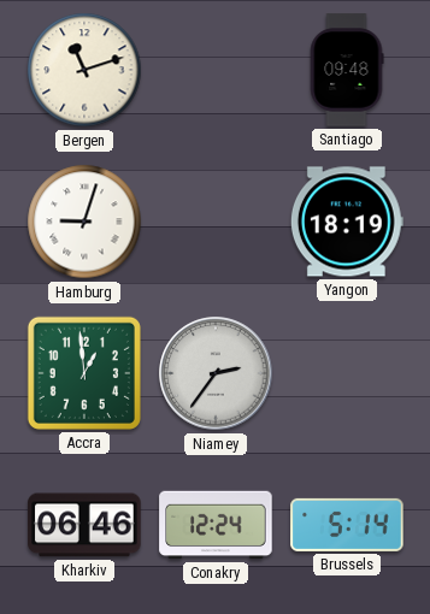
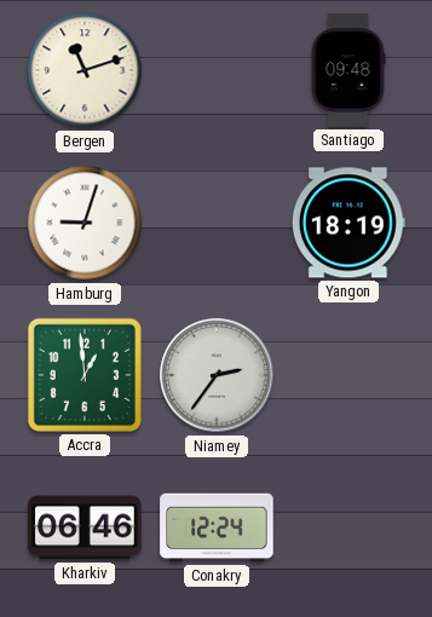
Brussels: 5:14 -> none
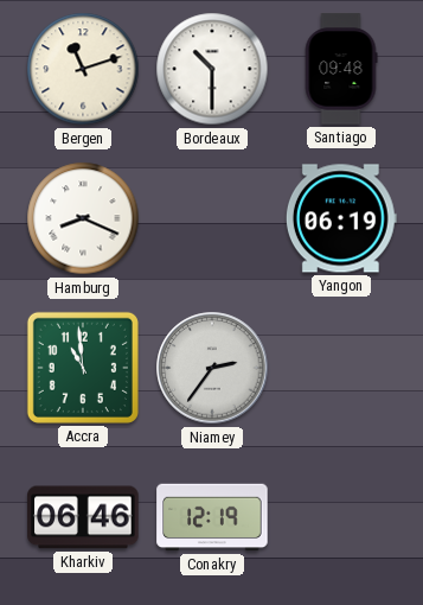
Bordeaux: none -> 10:30
Hamburg: 9:03 -> 8:19
Yangon: 18:19 -> 06:19
Accra: 12:59 -> 10:59
Conakry: 12:24 -> 12:19
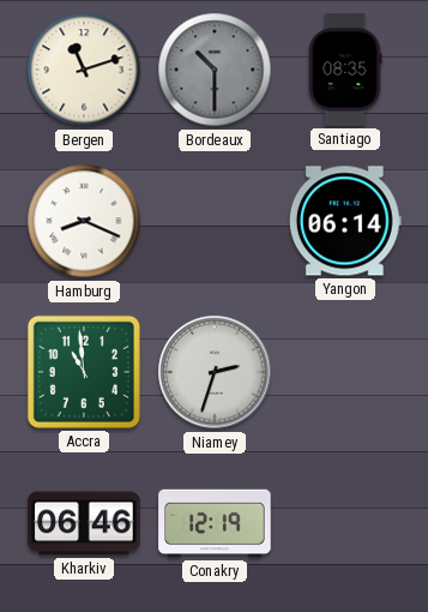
Bordeaux dial: white -> grey
Santiago: 09:48 -> 08:35
Yangon: 06:19 -> 06:14
Niamey: 2:36 -> 2:33
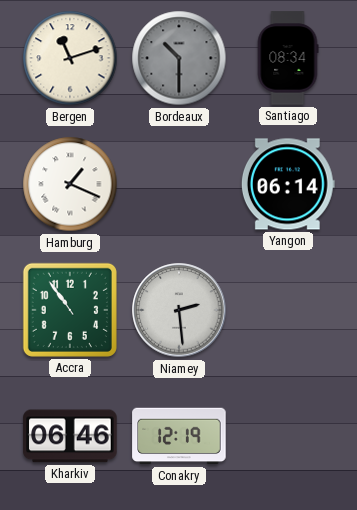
Santiago: 08:35 -> 08:34
Hamburg: 8:19 -> 1:19
Accra: 10:59 -> 10:54
Niamey: 2:33 -> 2:29
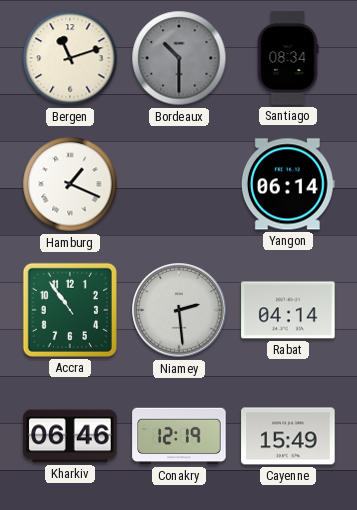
Rabat: none -> 04:14
Cayenne: none -> 15:49
